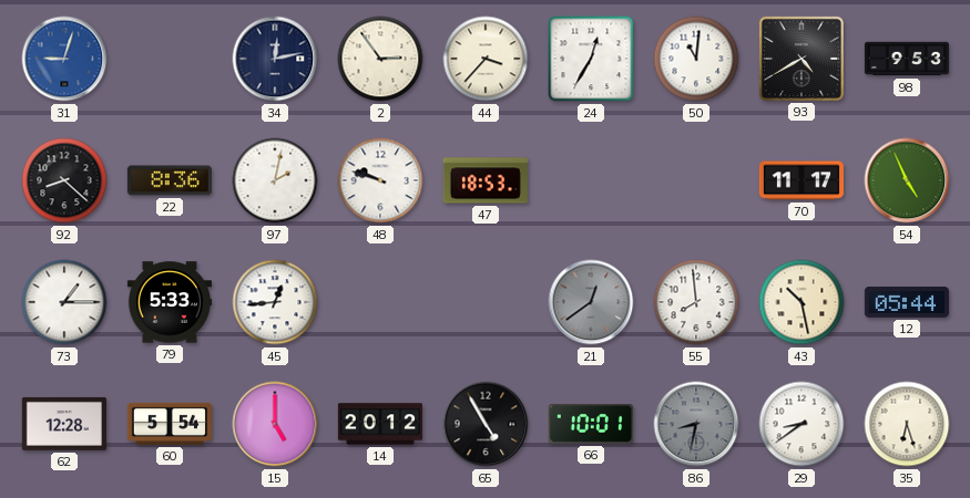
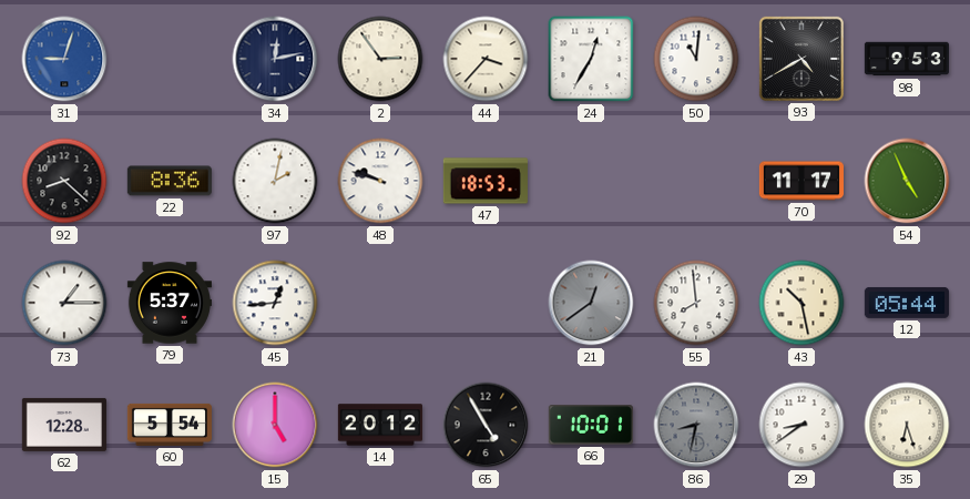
79: 5:33 -> 5:37
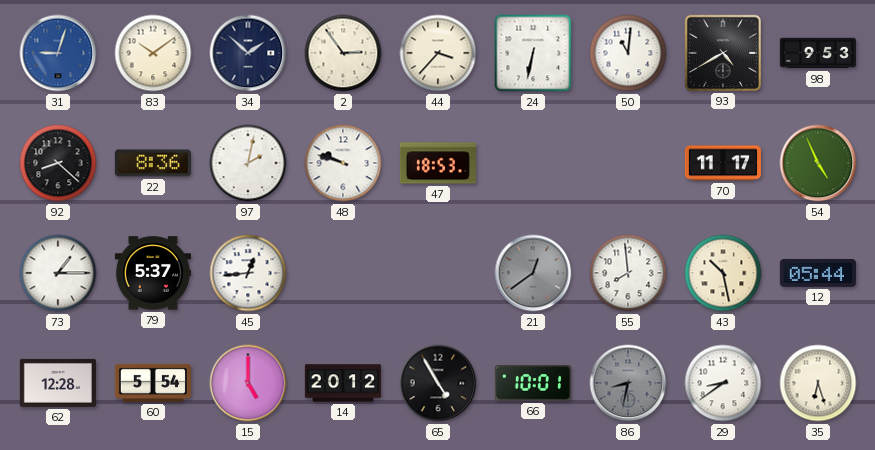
83: none -> 10:09
34: 12:13 -> 1:52
24: 12:35 -> 6:32
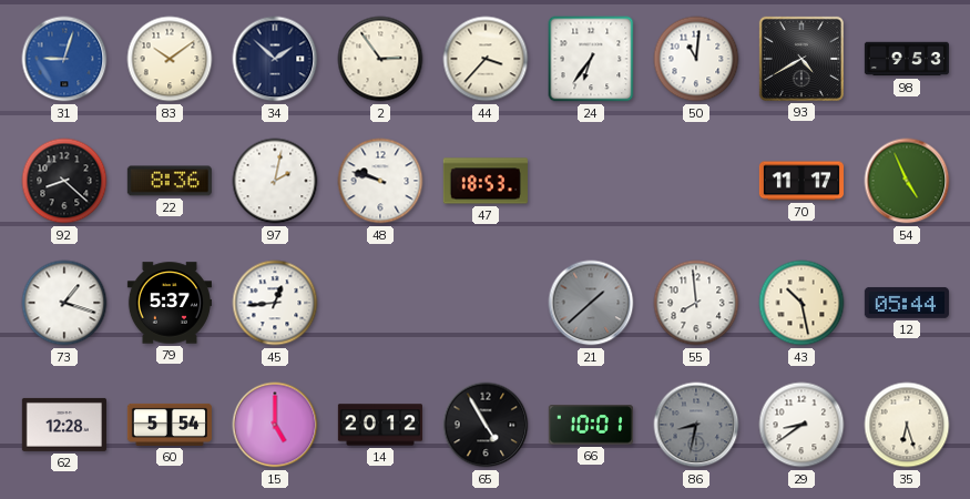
24: 6:32 -> 6:36
73: 1:15 -> 1:18
21: 12:39 -> 1:38
